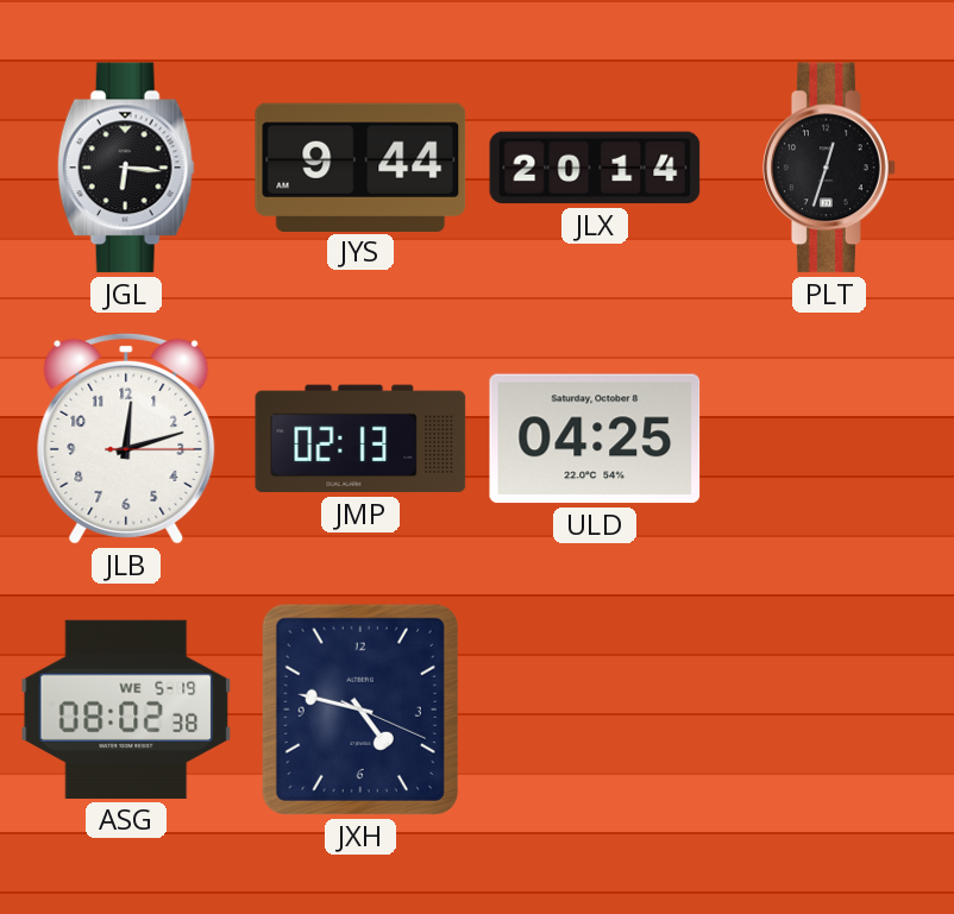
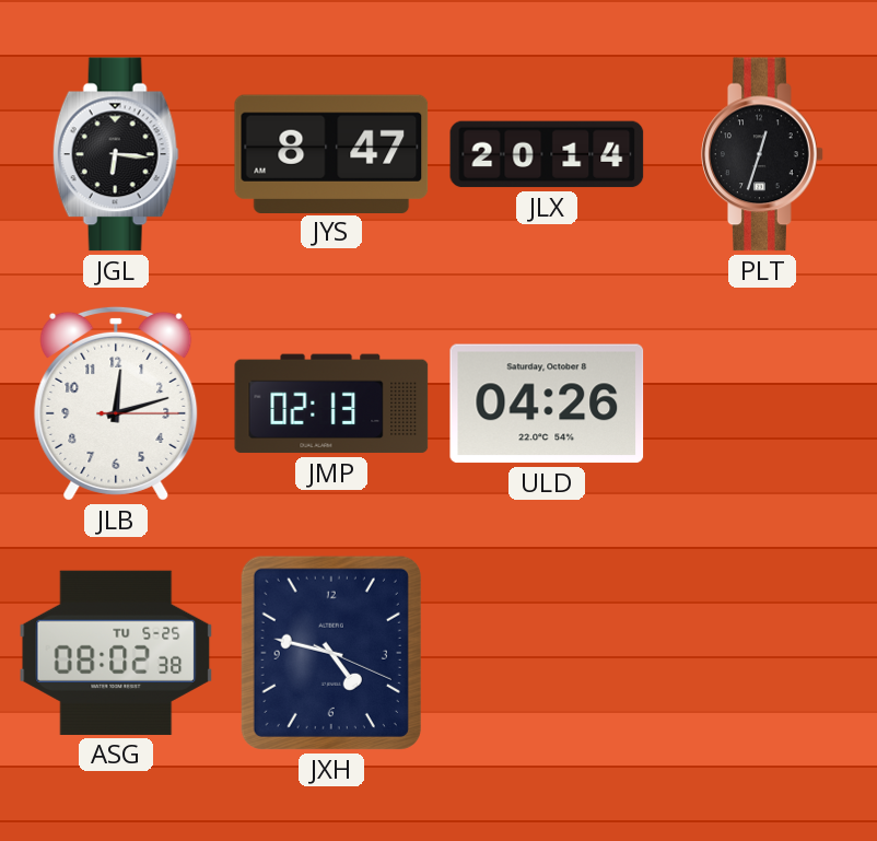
JYS: 9:44 -> 8:47
ULD: 04:25 -> 04:26
ASG date: WE 5-19 -> TU 5-25
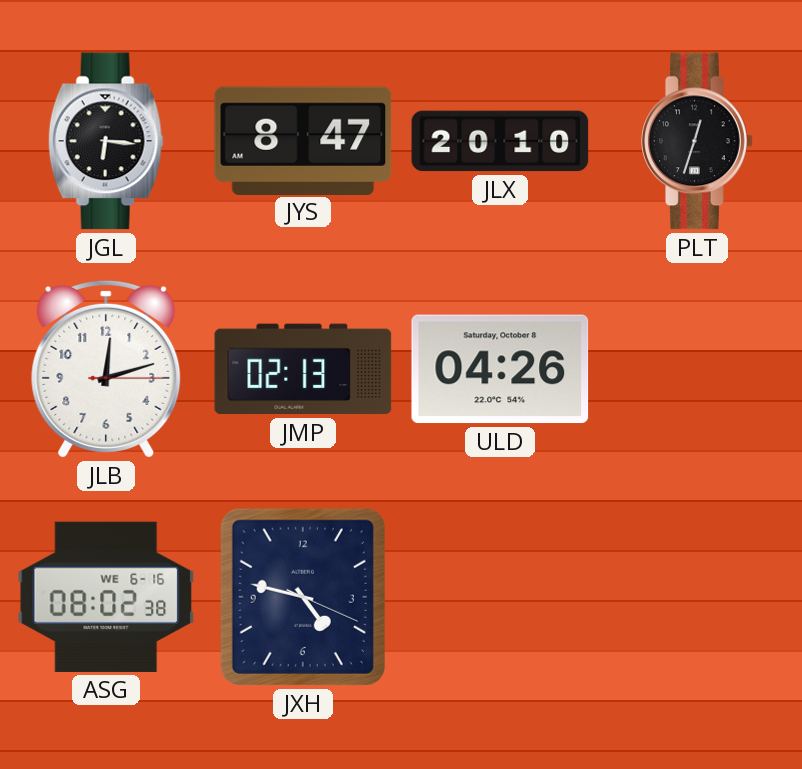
JLX: 20:14 -> 20:10
ASG date: TU 5-25 -> WE 6-16
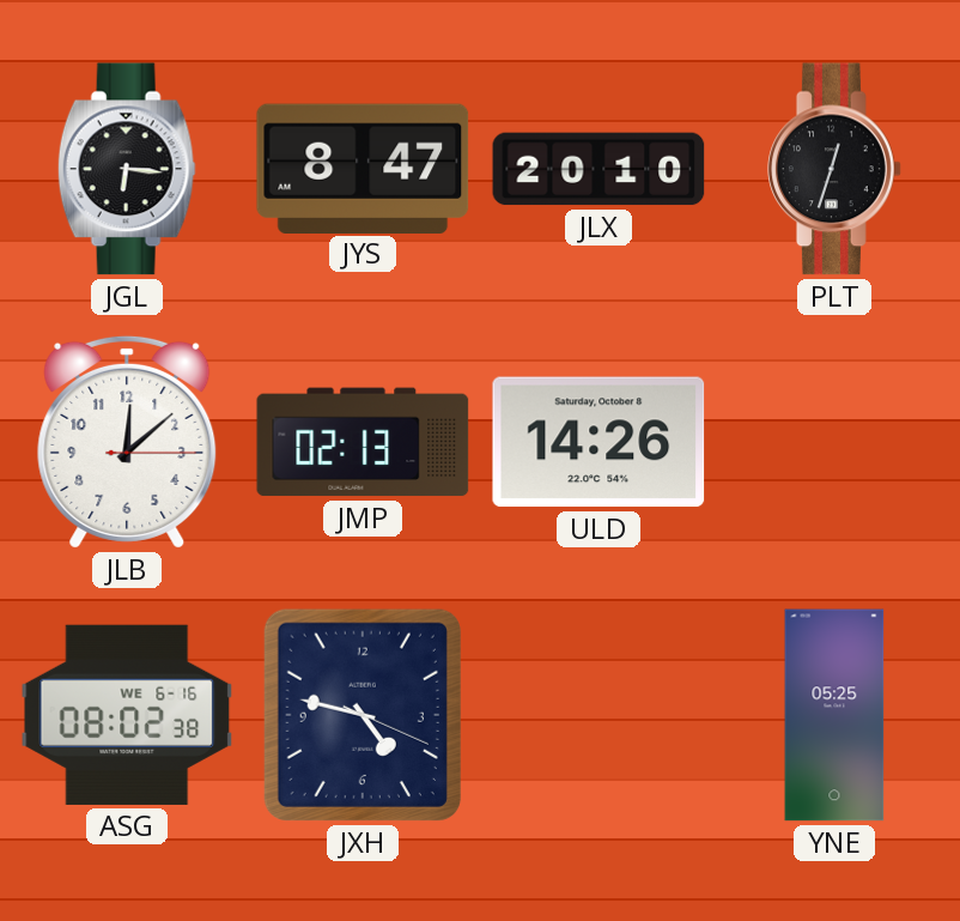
JLB: 12:12 -> 12:08
ULD: 04:26 -> 14:26
YNE: none -> 05:25
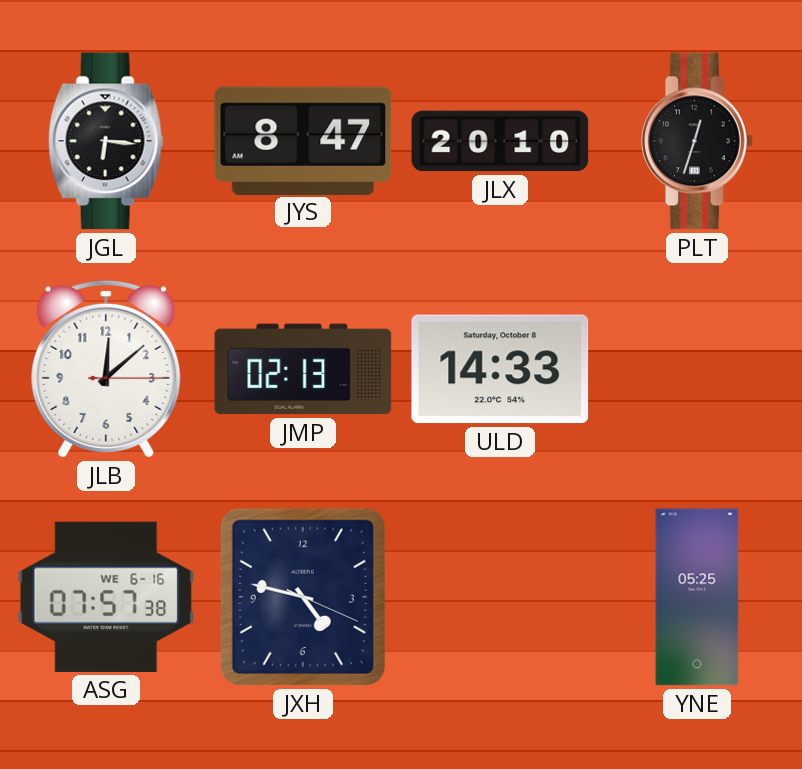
ULD: 14:26 -> 14:33
ASG: 08:02 -> 07:57
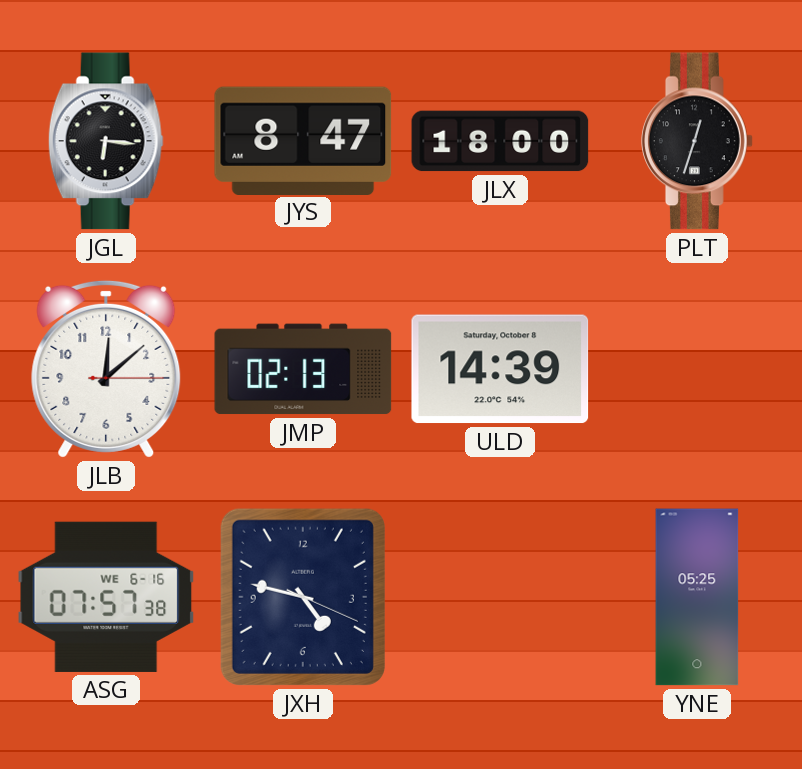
JLX: 20:10 -> 18:00
ULD: 14:33 -> 14:39
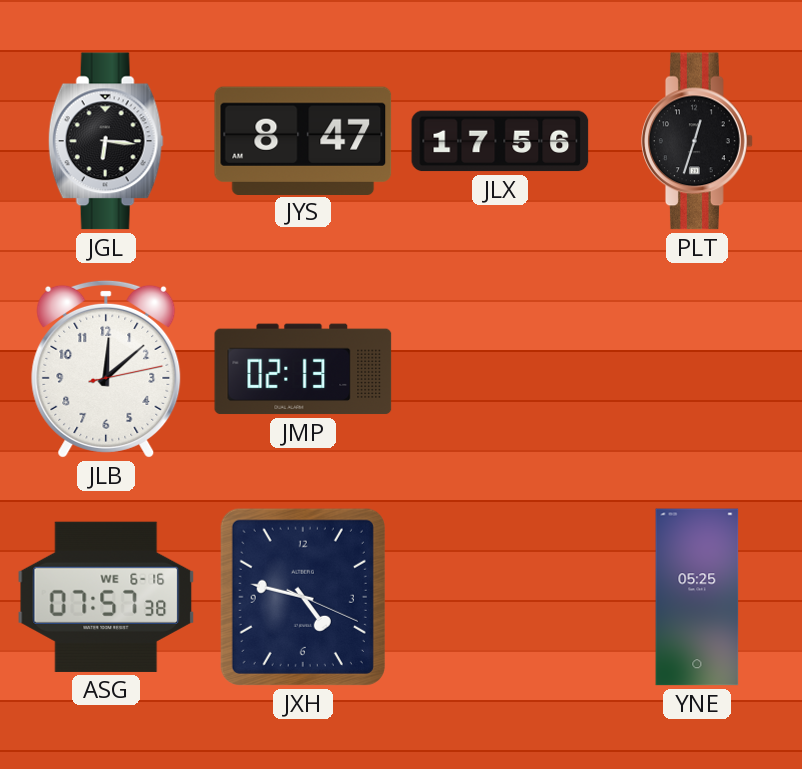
JLX: 18:00 -> 17:56
JLB: 12:08:15 -> 12:08:13
ULD: 14:39 -> none
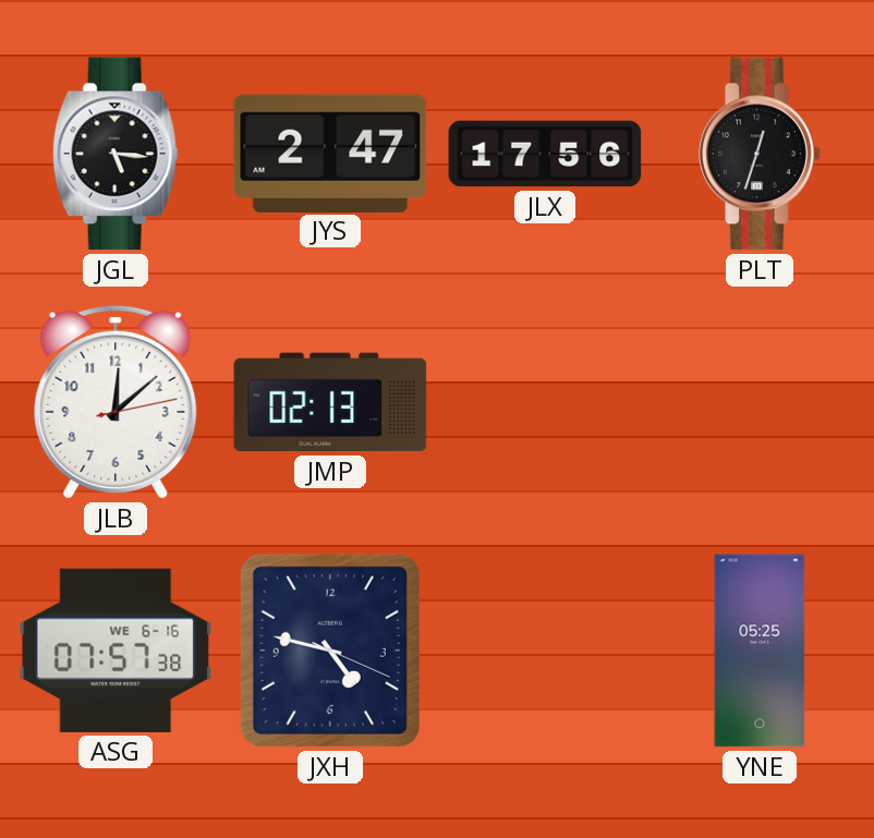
JGL: 6:16 -> 5:16
JYS: 8:47 -> 2:47
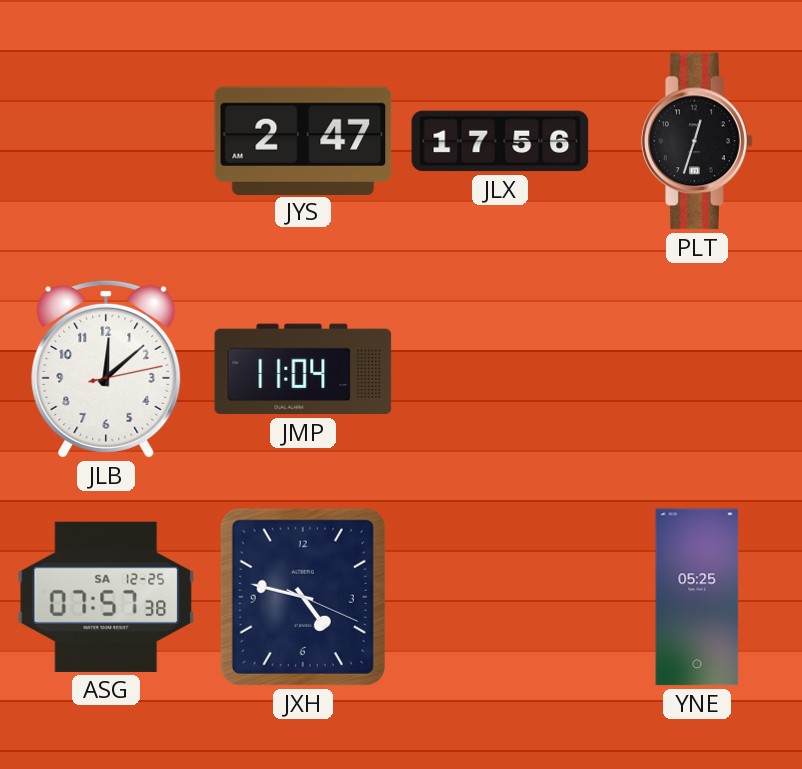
JGL: 5:16 -> none
JMP: 02:13 -> 11:04
ASG date: WE 6-16 -> SA 12-25
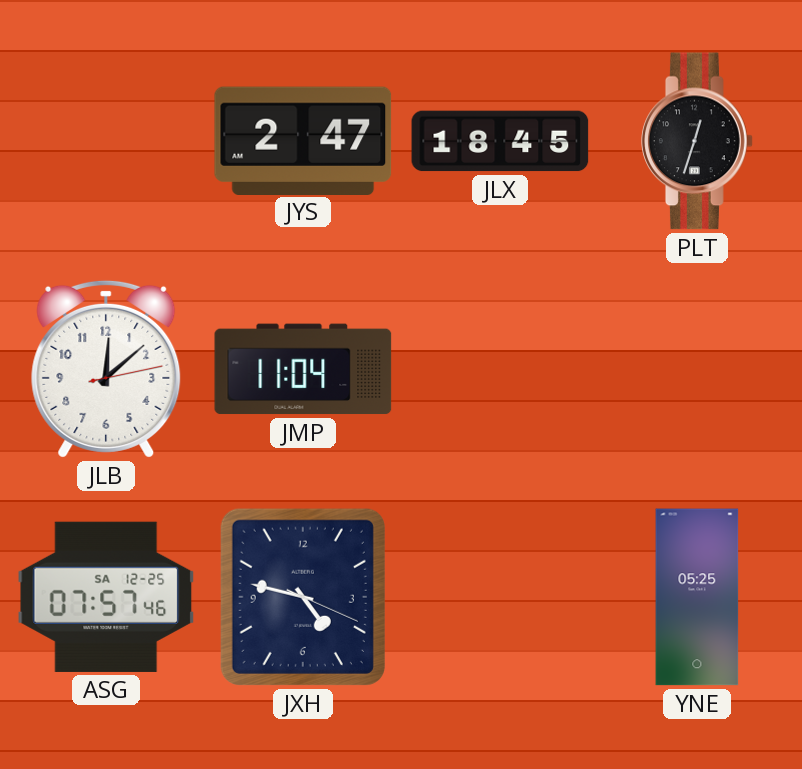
JLX: 17:56 -> 18:45
ASG: 07:57:38 -> 07:57:46
